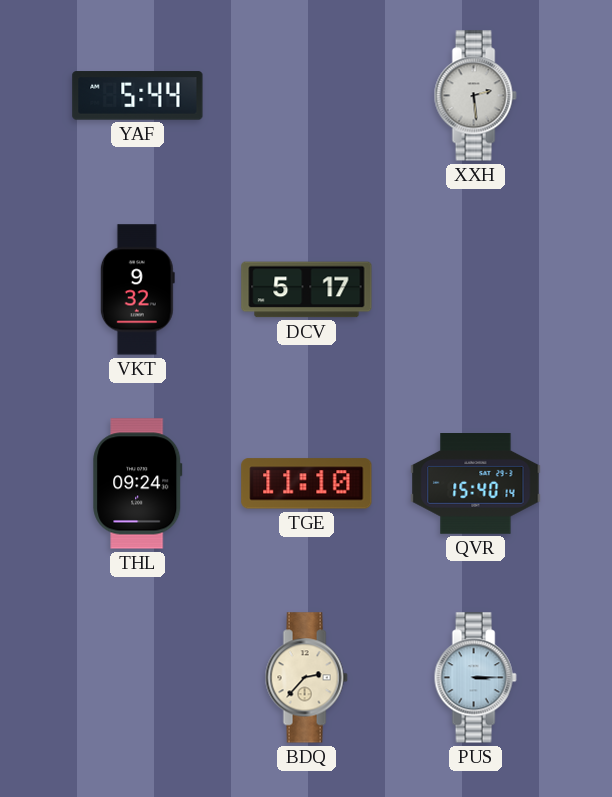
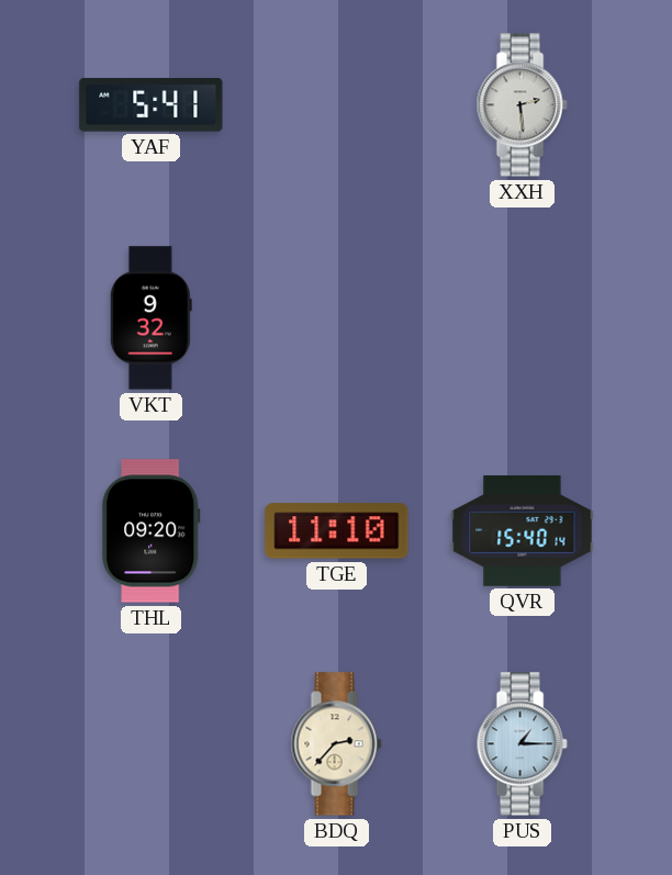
YAF: 5:44 -> 5:41
DCV: 5:17 -> none
THL: 09:24 -> 09:20
PUS: 3:15 -> 1:15
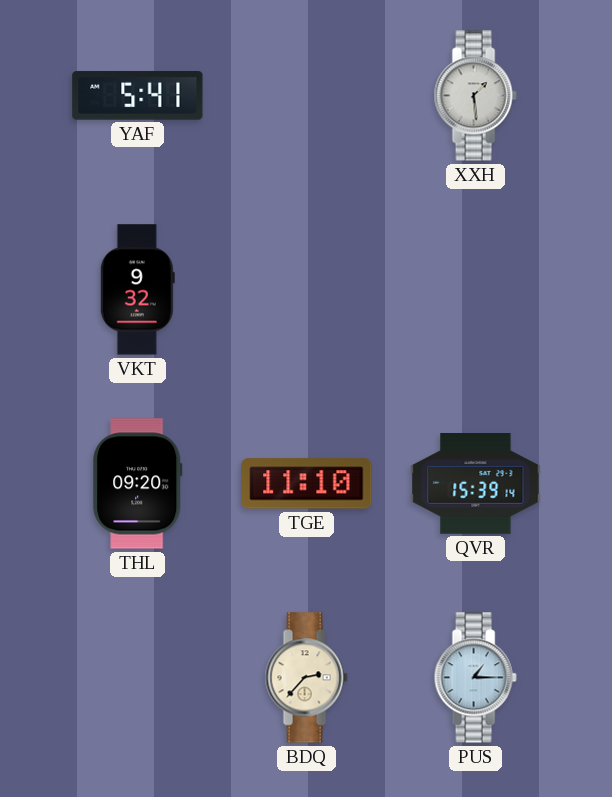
XXH: 2:29 -> 1:29
QVR: 15:40 -> 15:39
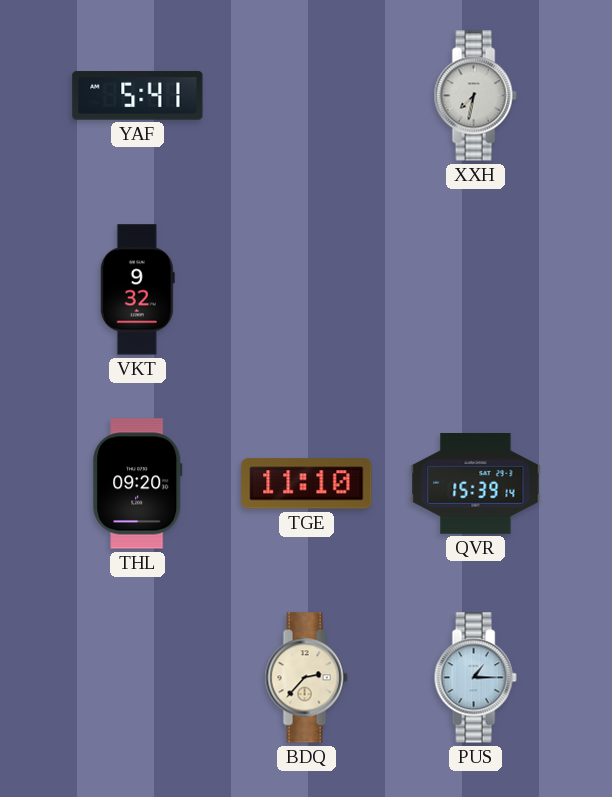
XXH: 1:29 -> 7:32
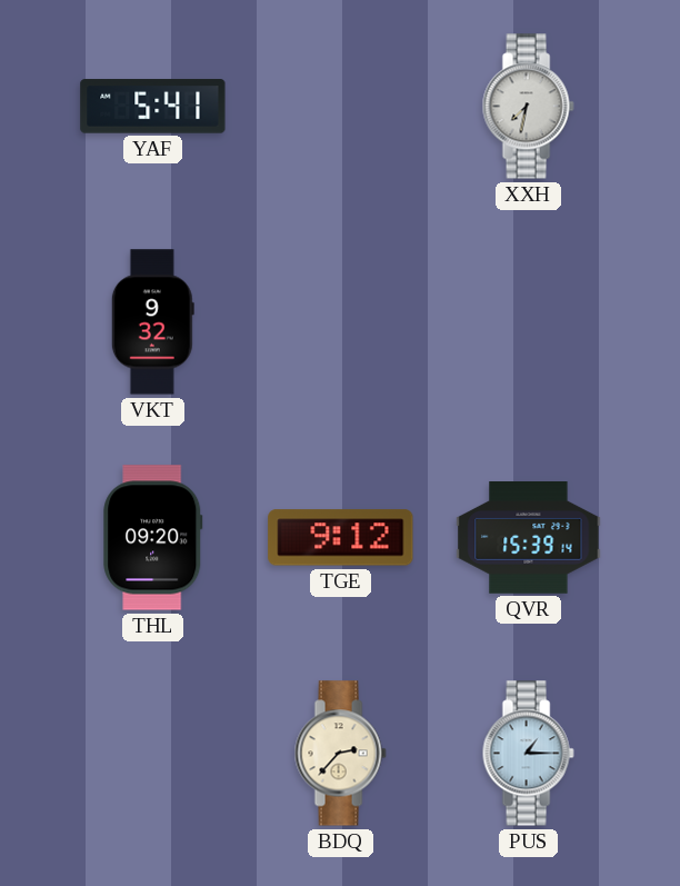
TGE: 11:10 -> 9:12
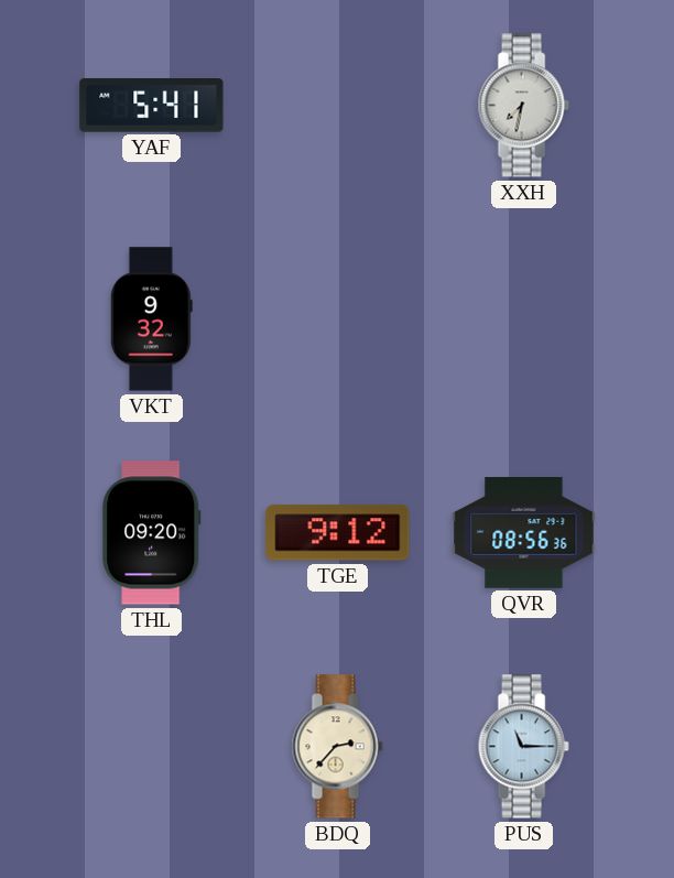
QVR: 15:39 -> 08:56
PUS: 1:15 -> 11:15
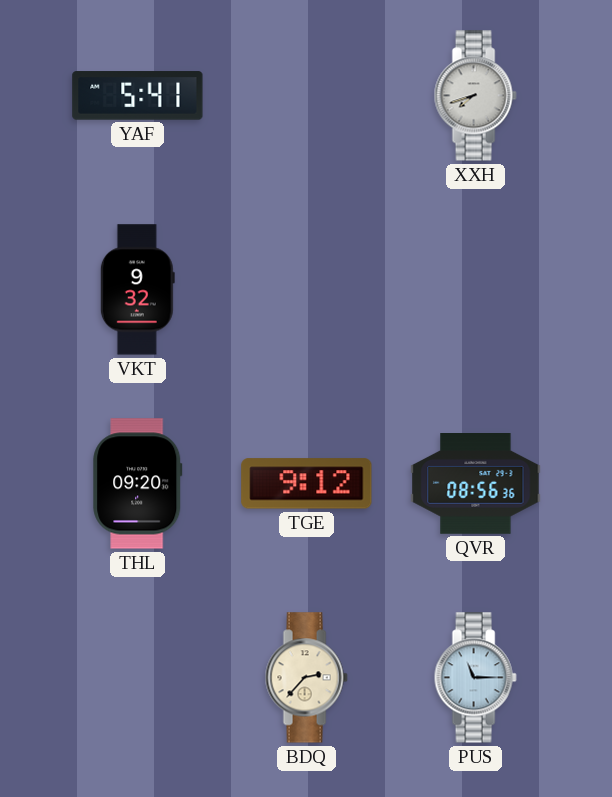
XXH: 7:32 -> 7:42
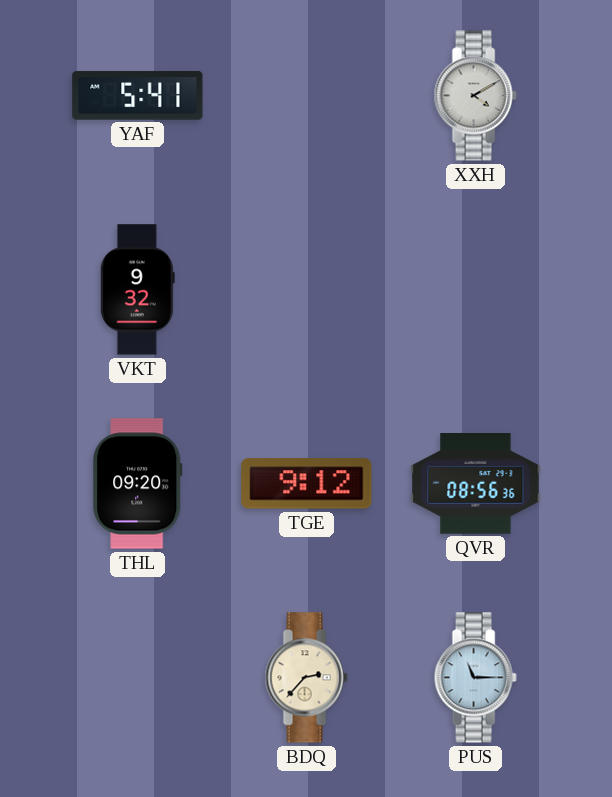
XXH: 7:42 -> 4:10
